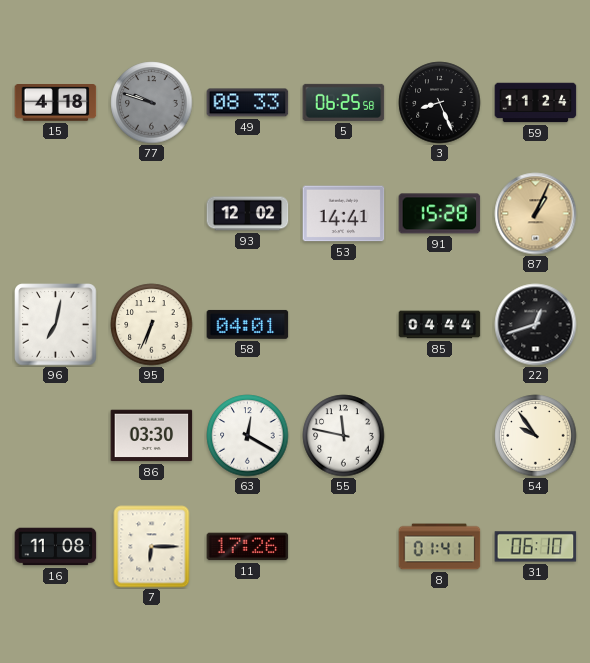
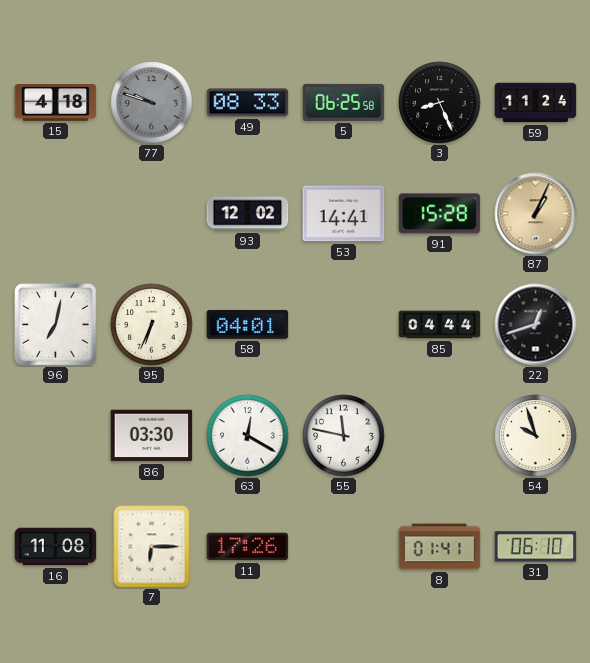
54: 9:54 -> 9:57
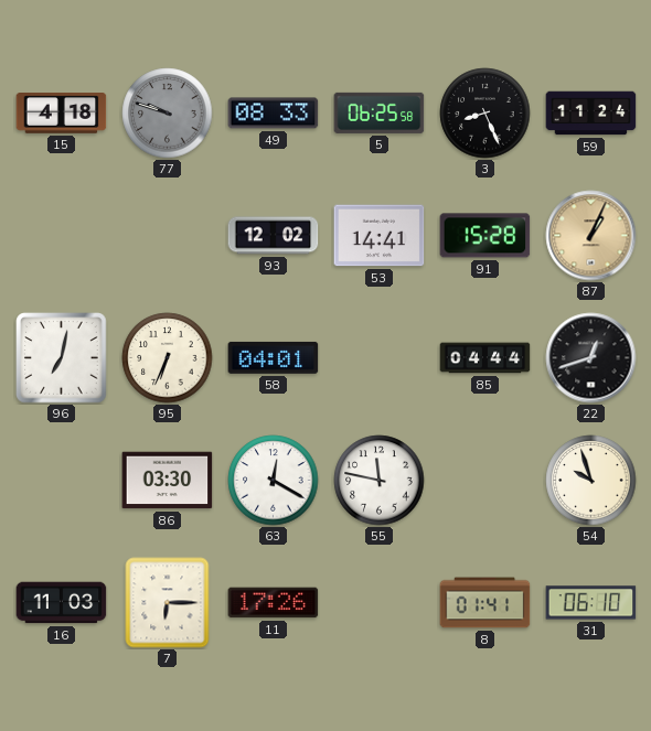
16: 11:08 -> 11:03
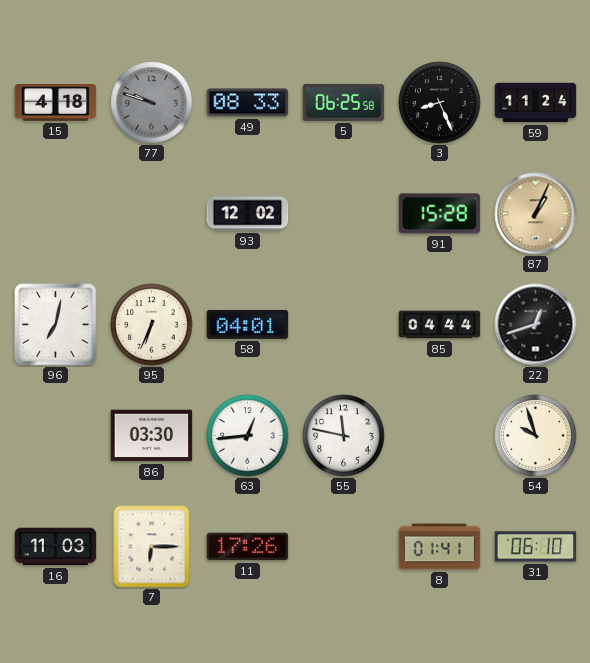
53: 14:41 -> none
63: 12:20 -> 12:44
